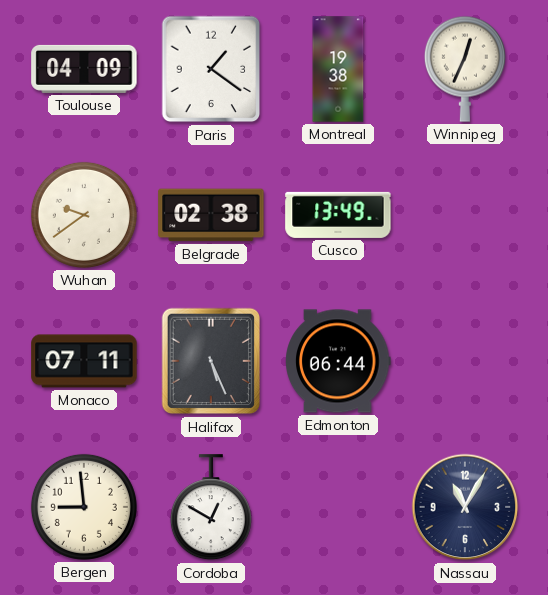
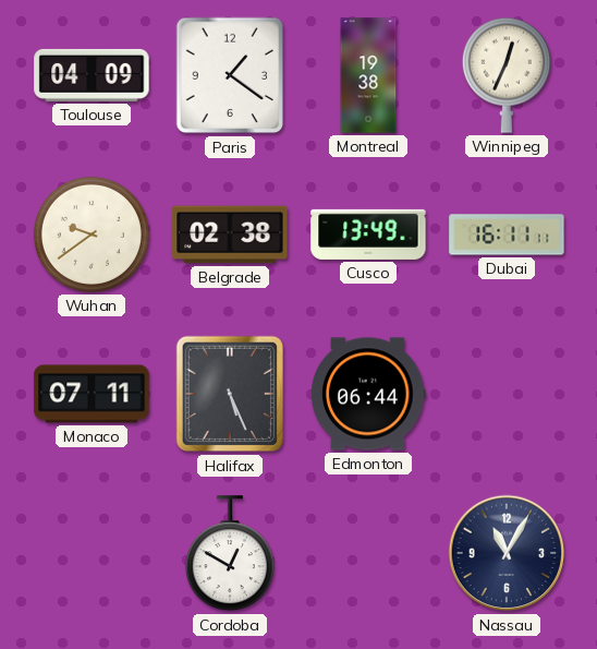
Dubai: none -> 16:11
Bergen: 8:59 -> none
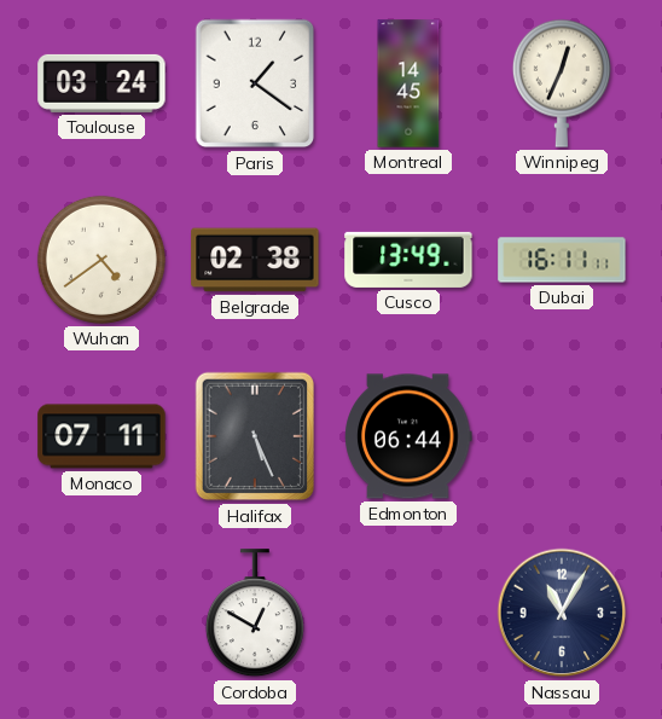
Toulouse: 04:09 -> 03:24
Montreal: 19:38 -> 14:45
Wuhan: 9:39 -> 4:39
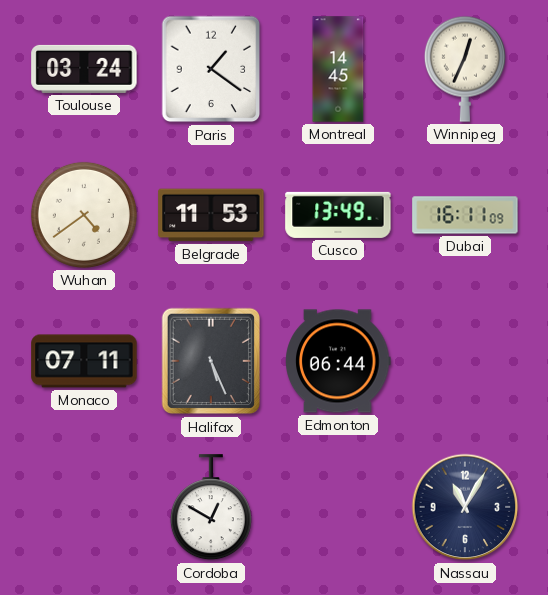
Belgrade: 02:38 -> 11:53
Dubai: 16:11:11 -> 16:11:09
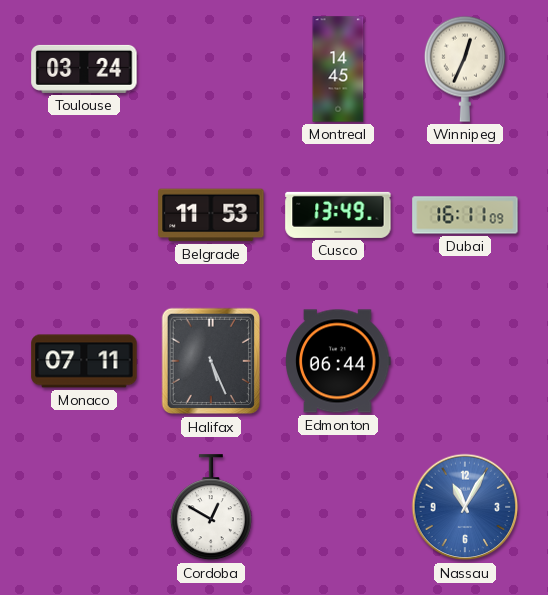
Paris: 1:21 -> none
Wuhan: 4:39 -> none
Nassau dial: navy -> blue
